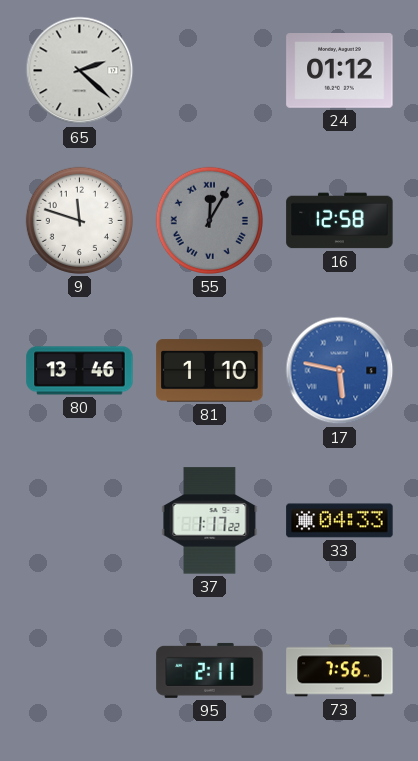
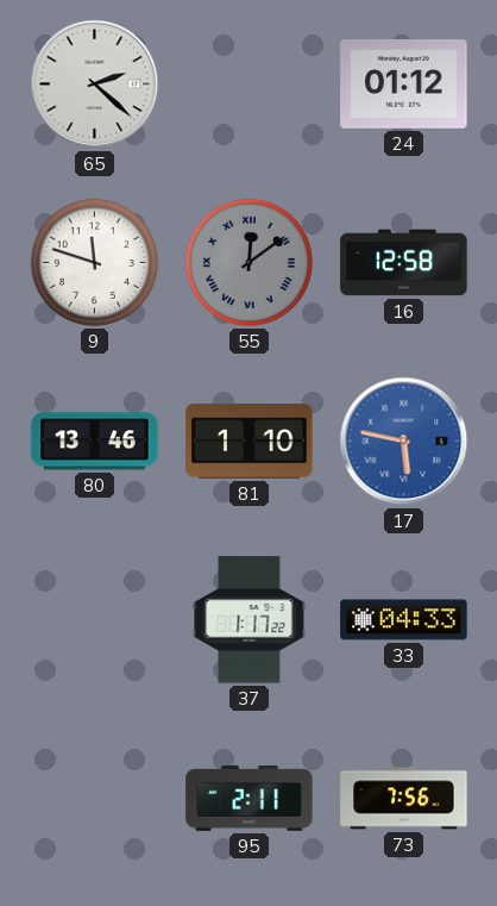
55: 12:05 -> 12:09
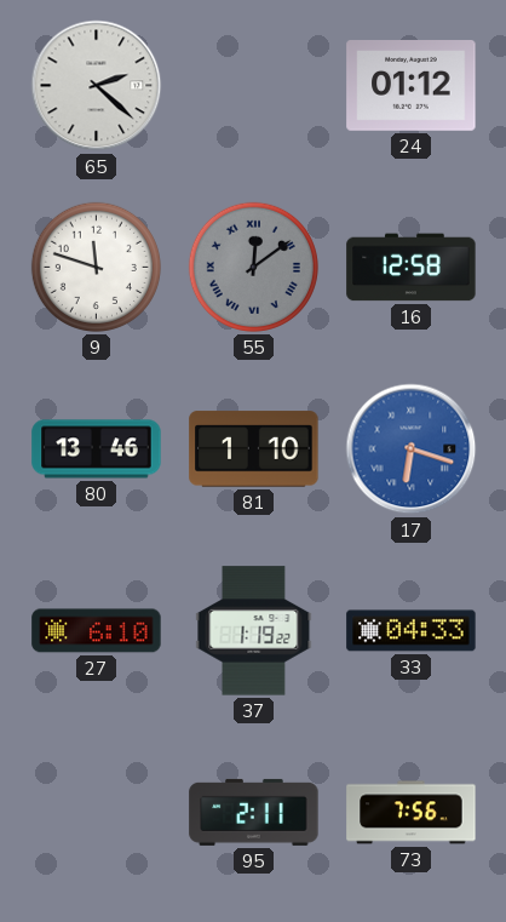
17: 5:47 -> 6:18
27: none -> 6:10
37: 1:17 -> 1:19
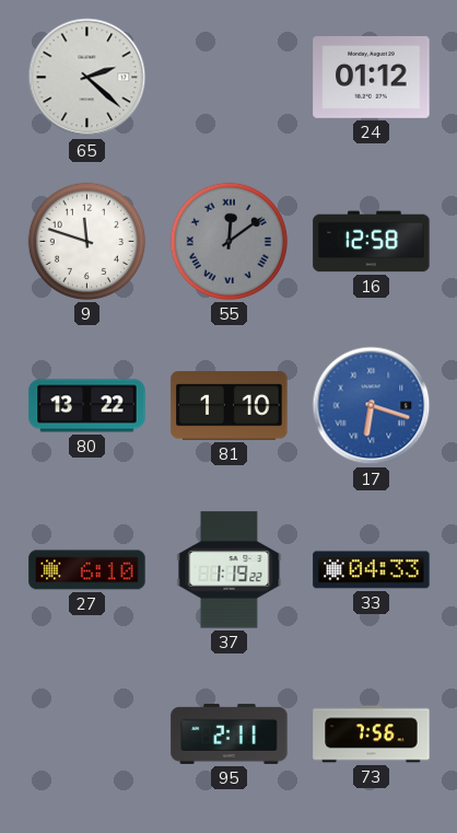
80: 13:46 -> 13:22
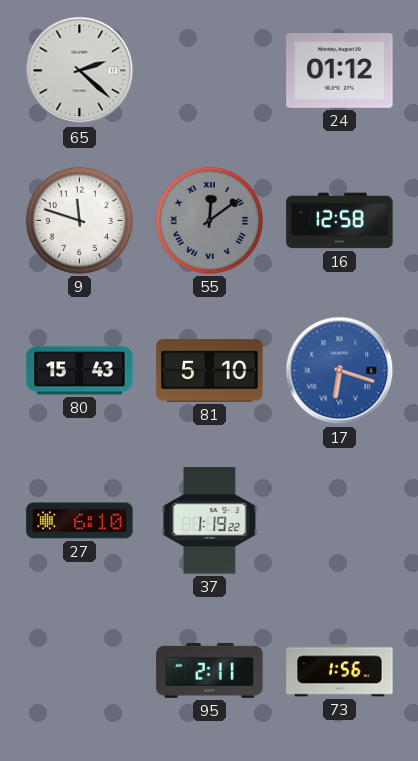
80: 13:22 -> 15:43
81: 1:10 -> 5:10
33: 04:33 -> none
73: 7:56 -> 1:56
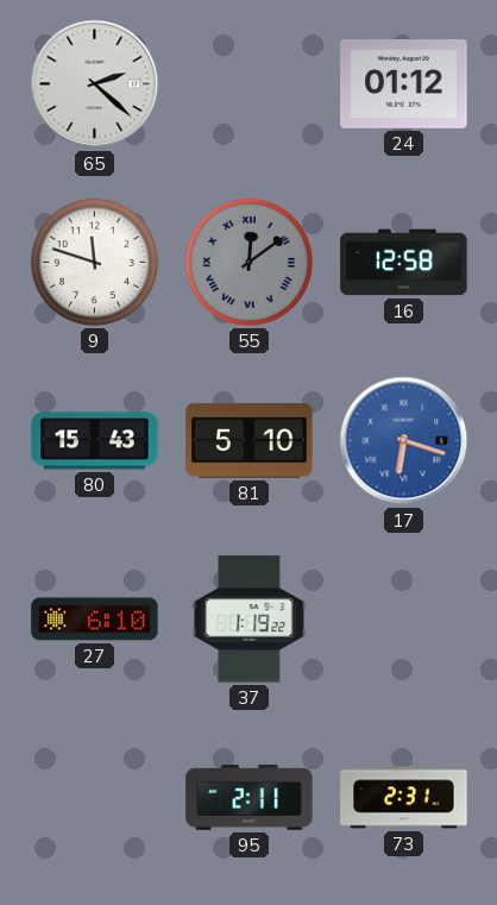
73: 1:56 -> 2:31
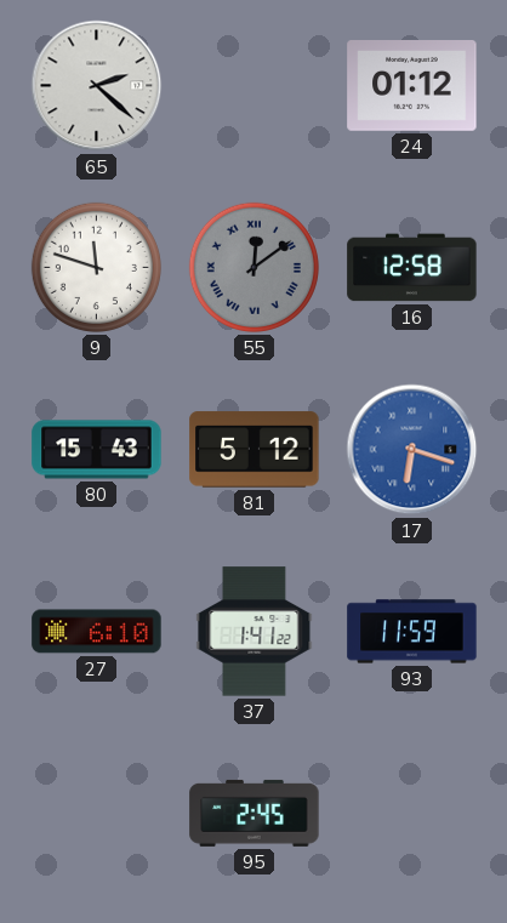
81: 5:10 -> 5:12
37: 1:19 -> 1:41
93: none -> 11:59
95: 2:11 -> 2:45
73: 2:31 -> none
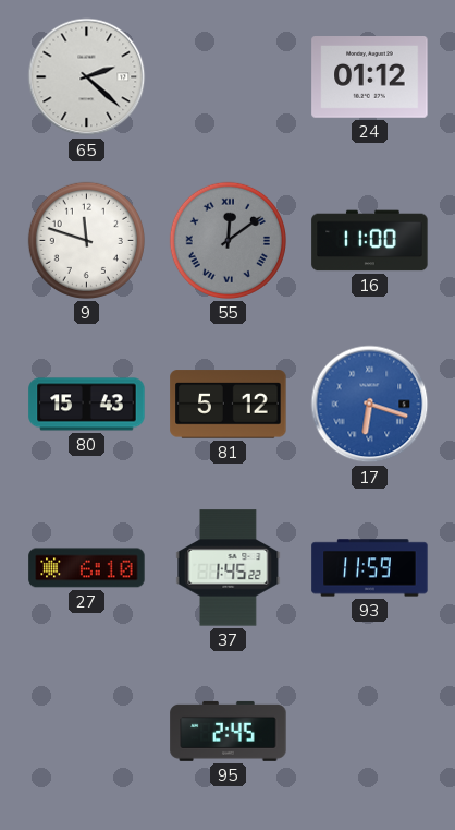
16: 12:58 -> 11:00
37: 1:41 -> 1:45
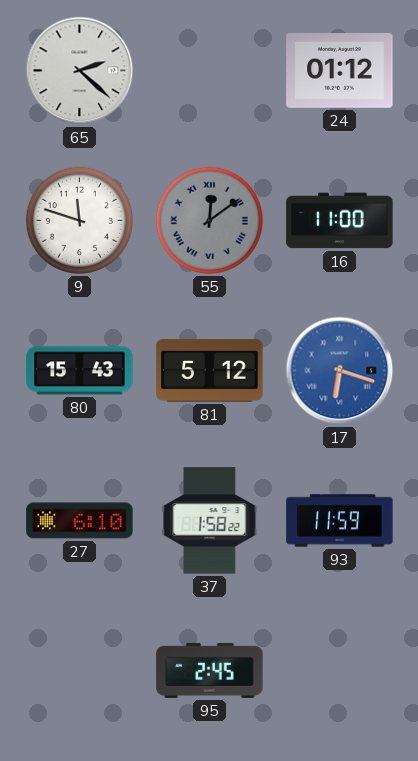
37: 1:45 -> 1:58
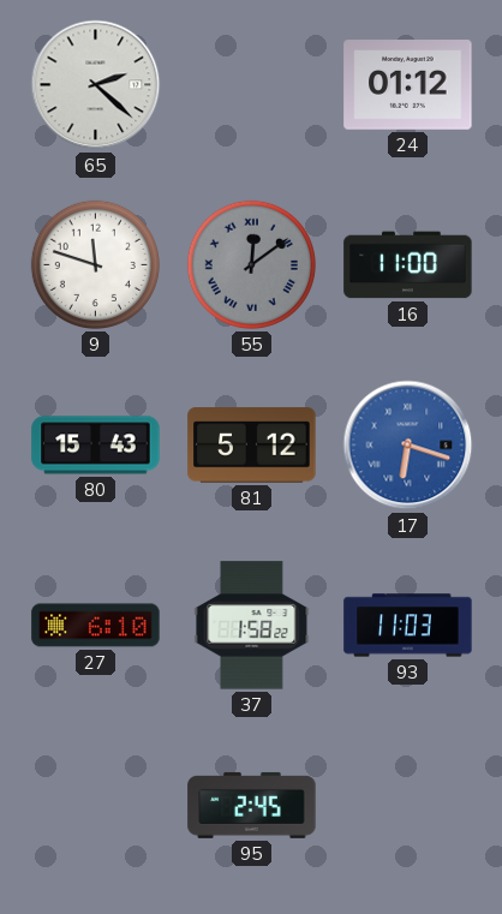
93: 11:59 -> 11:03
